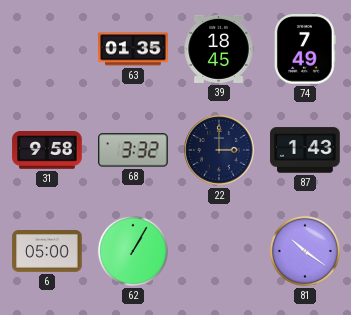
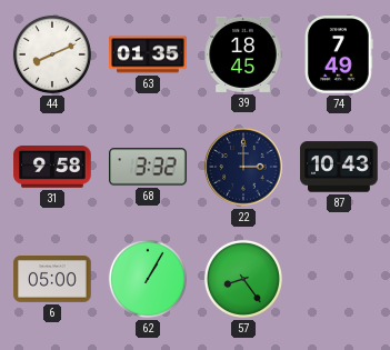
44: none -> 8:11
87: 1:43 -> 10:43
57: none -> 8:24
81: 10:21 -> none
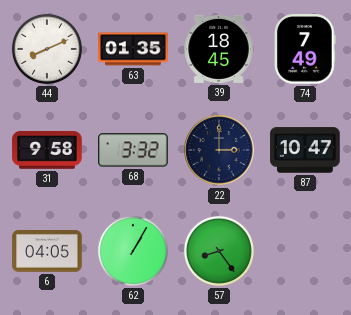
87: 10:43 -> 10:47
6: 05:00 -> 04:05
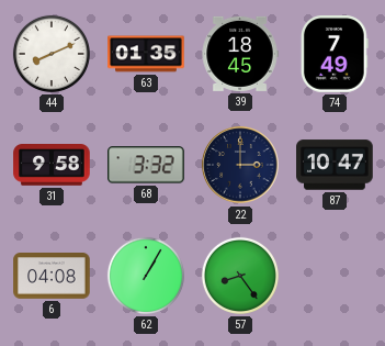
6: 04:05 -> 04:08
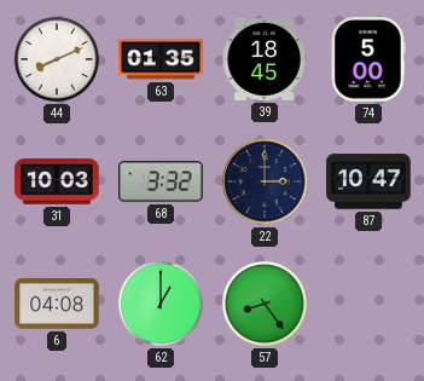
74: 7:49 -> 5:00
31: 9:58 -> 10:03
62: 1:05 -> 1:00
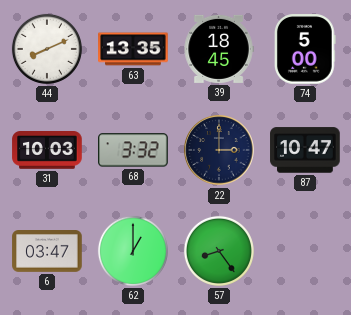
63: 01:35 -> 13:35
6: 04:08 -> 03:47
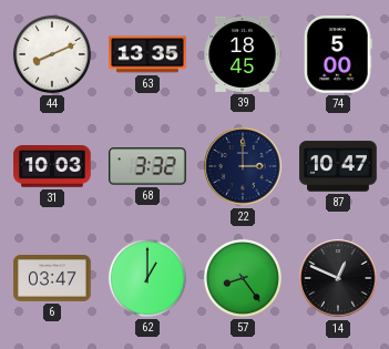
14: none -> 12:49
